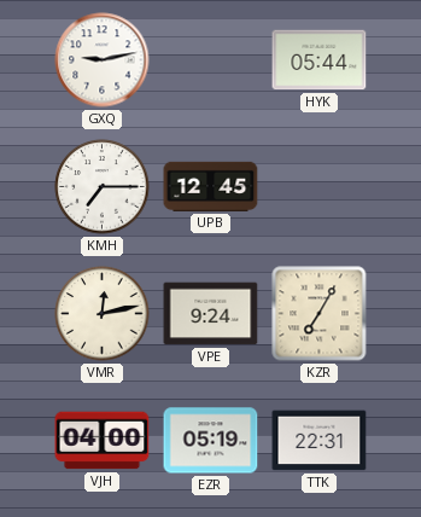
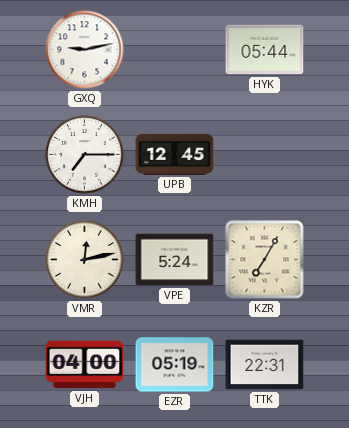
VPE: 9:24 -> 5:24
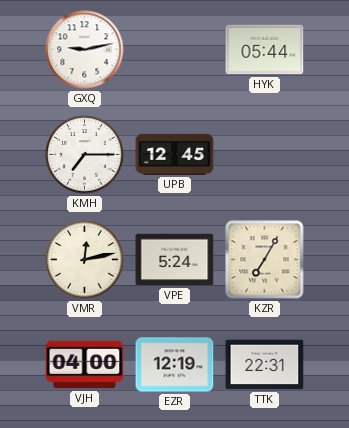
EZR: 05:19 -> 12:19
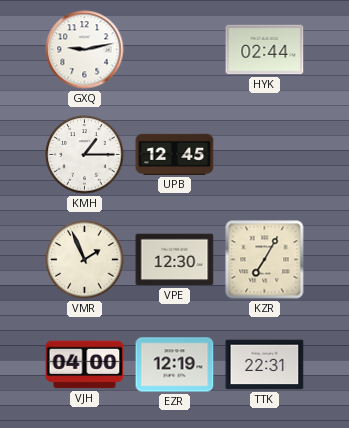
HYK: 05:44 -> 02:44
KMH: 7:15 -> 1:15
VMR: 12:13 -> 1:56
VPE: 5:24 -> 12:30
